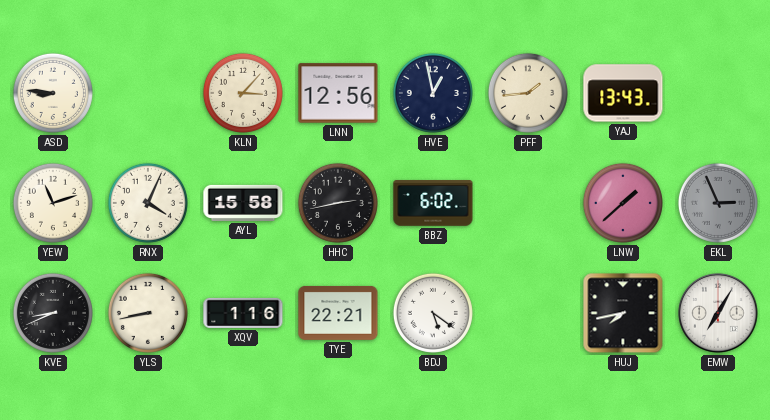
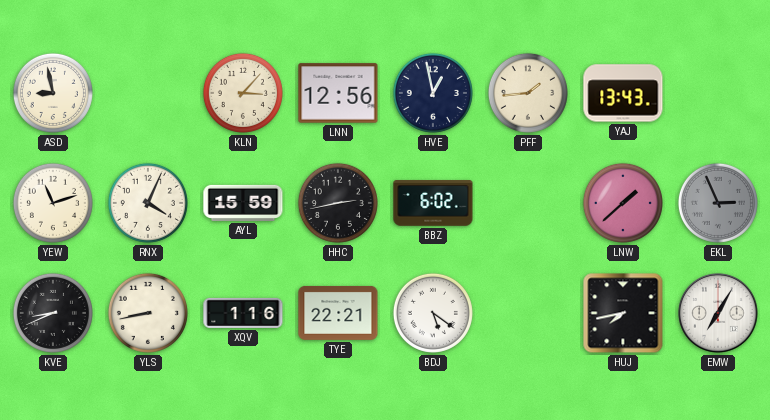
ASD: 8:46 -> 8:58
AYL: 15:58 -> 15:59
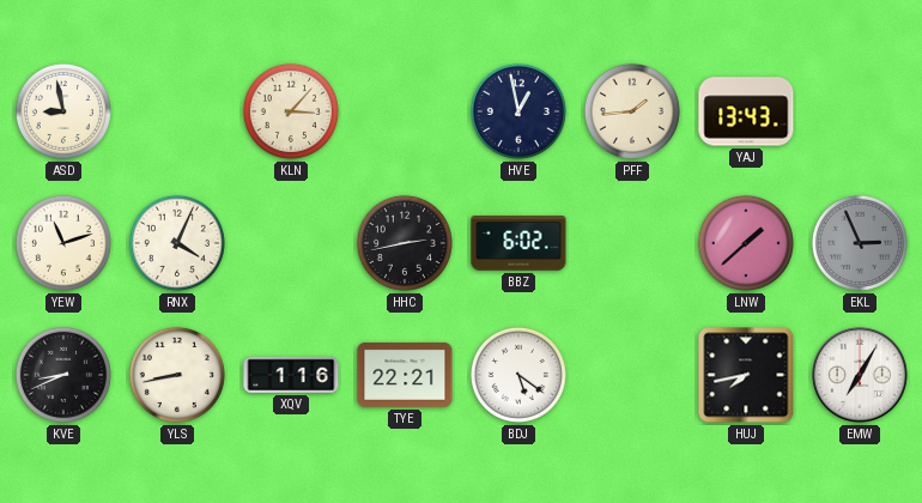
LNN: 12:56 -> none
AYL: 15:59 -> none
